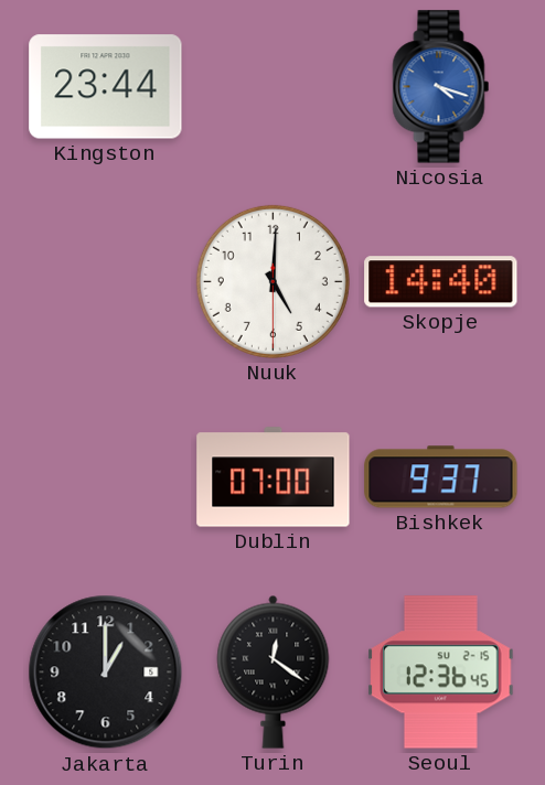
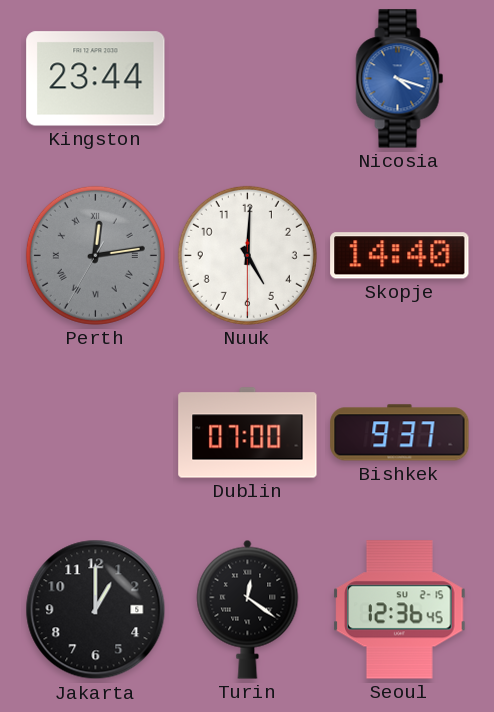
Perth: none -> 12:13
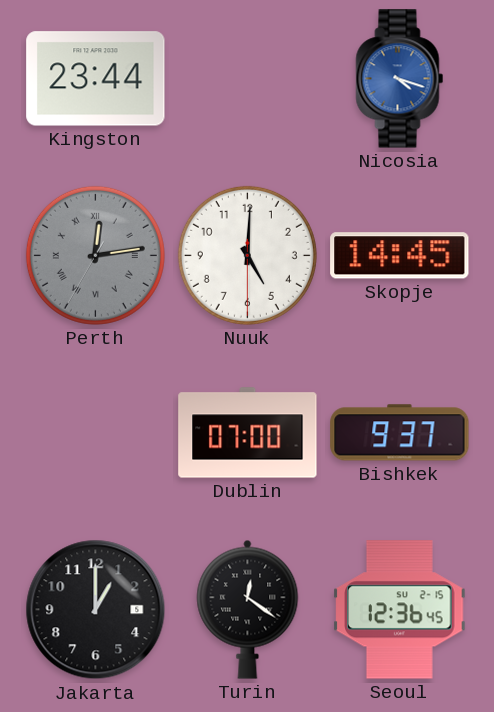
Skopje: 14:40 -> 14:45
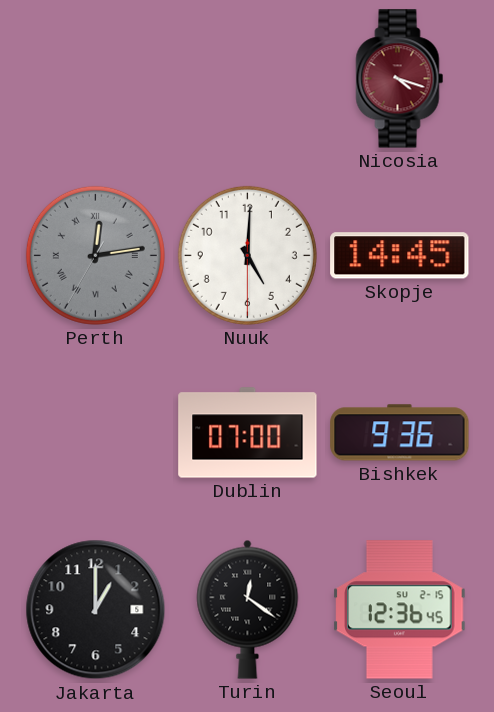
Kingston: 23:44 -> none
Nicosia dial: blue -> burgundy
Bishkek: 9:37 -> 9:36
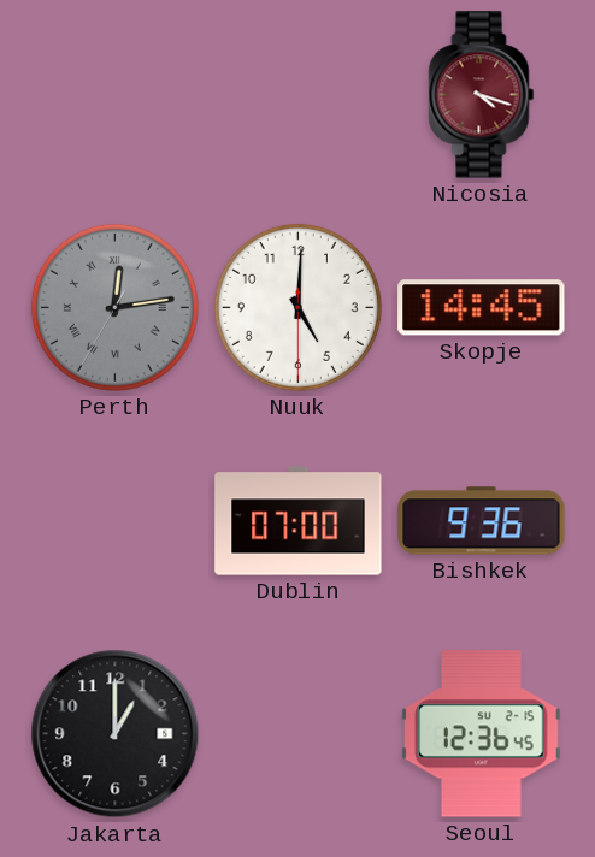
Turin: 12:21 -> none
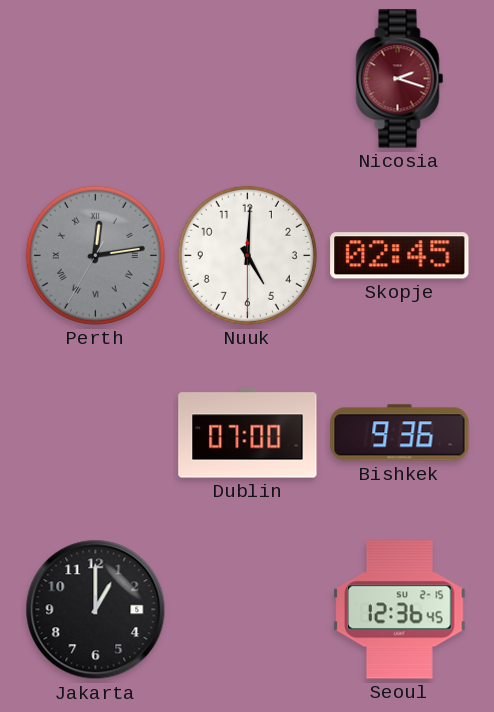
Nicosia: 4:18 -> 2:18
Skopje: 14:45 -> 02:45
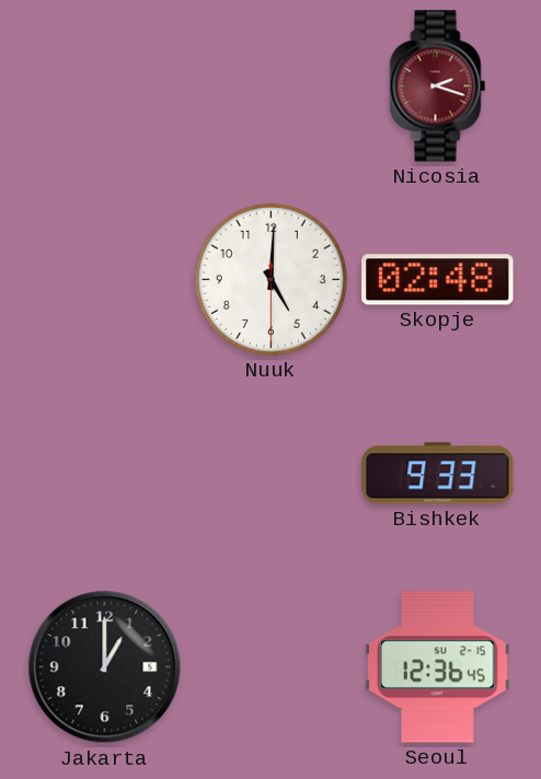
Perth: 12:13 -> none
Skopje: 02:45 -> 02:48
Dublin: 07:00 -> none
Bishkek: 9:36 -> 9:33
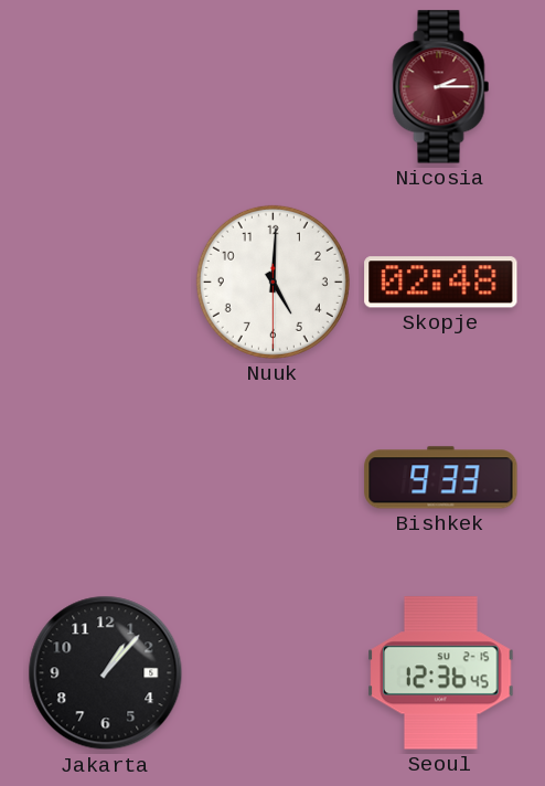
Nicosia: 2:18 -> 2:15
Jakarta: 1:00 -> 1:07
